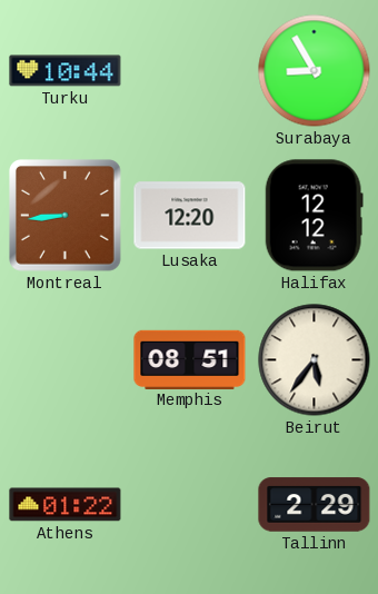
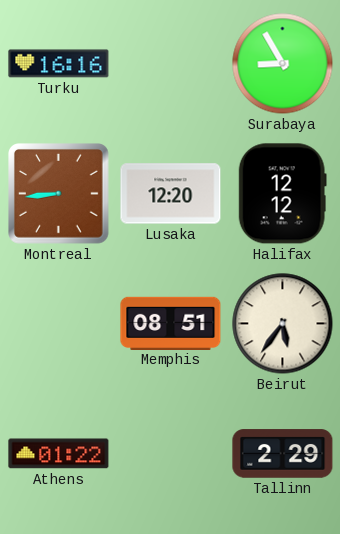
Turku: 10:44 -> 16:16
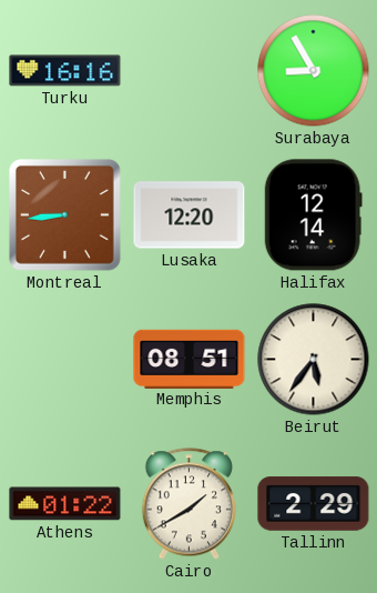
Halifax: 12:12 -> 12:14
Cairo: none -> 1:40
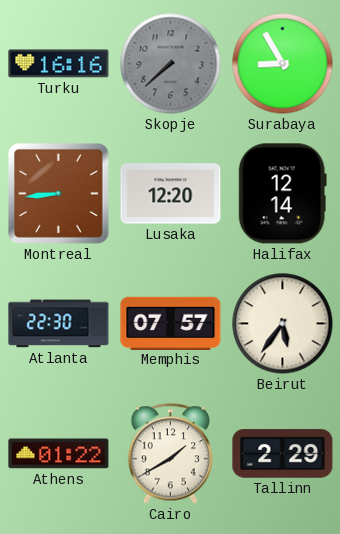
Skopje: none -> 7:38
Atlanta: none -> 22:30
Memphis: 08:51 -> 07:57
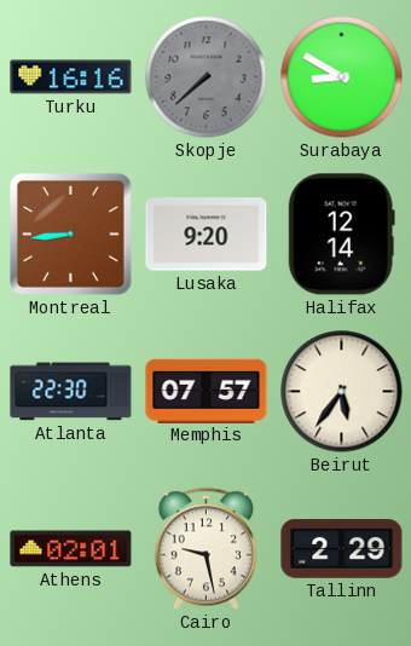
Surabaya: 8:55 -> 8:50
Lusaka: 12:20 -> 9:20
Athens: 01:22 -> 02:01
Cairo: 1:40 -> 9:28
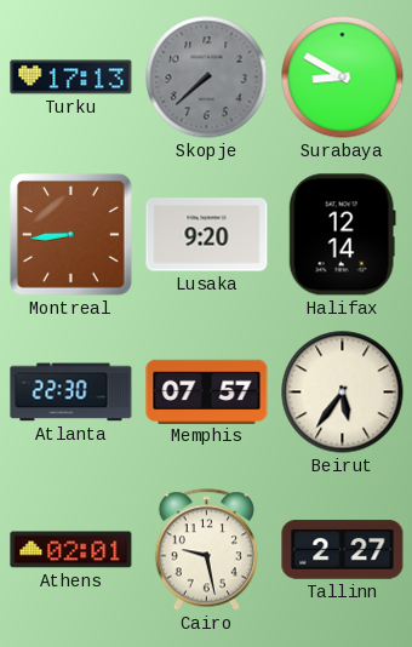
Turku: 16:16 -> 17:13
Tallinn: 2:29 -> 2:27
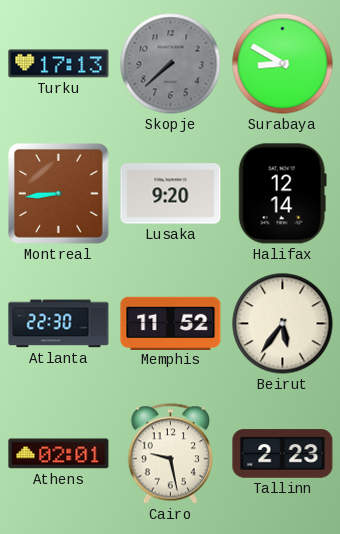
Memphis: 07:57 -> 11:52
Tallinn: 2:27 -> 2:23
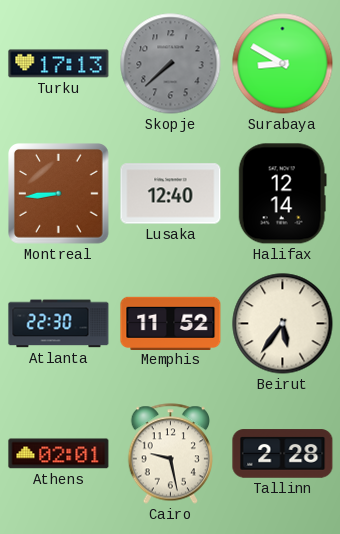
Lusaka: 9:20 -> 12:40
Tallinn: 2:23 -> 2:28
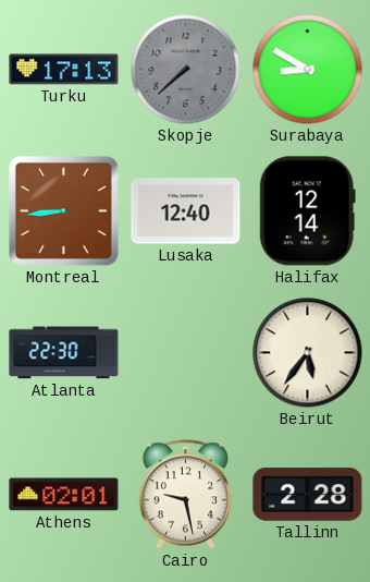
Memphis: 11:52 -> none
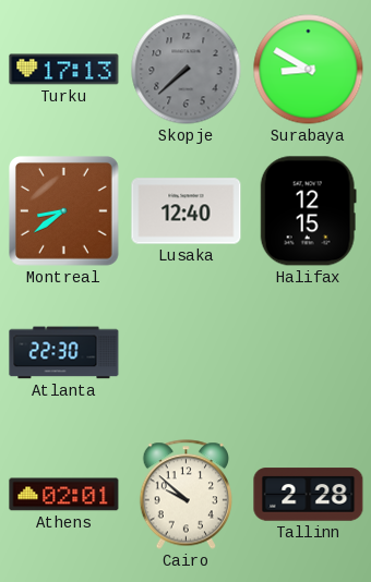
Montreal: 8:44 -> 8:39
Halifax: 12:14 -> 12:15
Beirut: 5:36 -> none
Cairo: 9:28 -> 9:52
